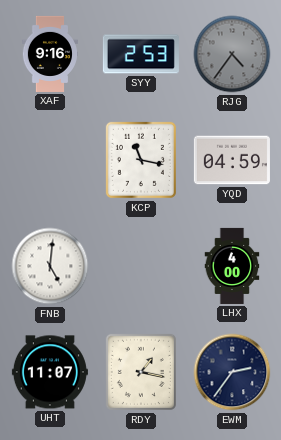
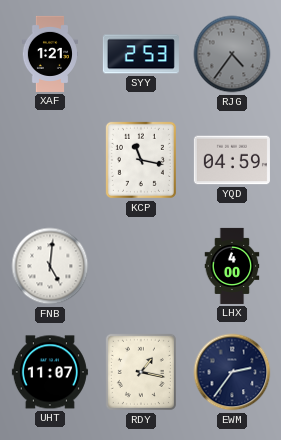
XAF: 9:16 -> 1:21
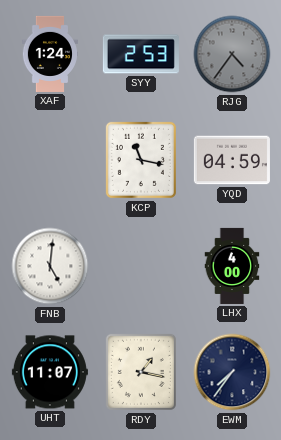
XAF: 1:21 -> 1:24
EWM: 2:36 -> 7:36
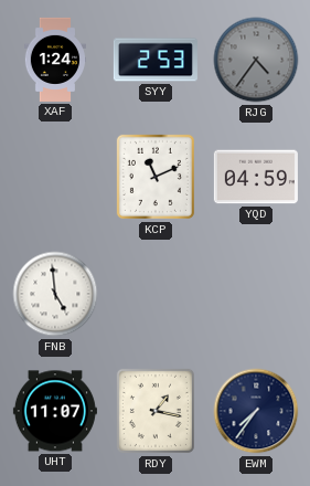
KCP: 11:17 -> 11:11
FNB: 5:01 -> 4:59
LHX: 4:00 -> none
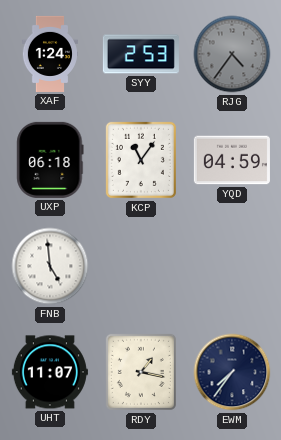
UXP: none -> 06:18
KCP: 11:11 -> 11:06
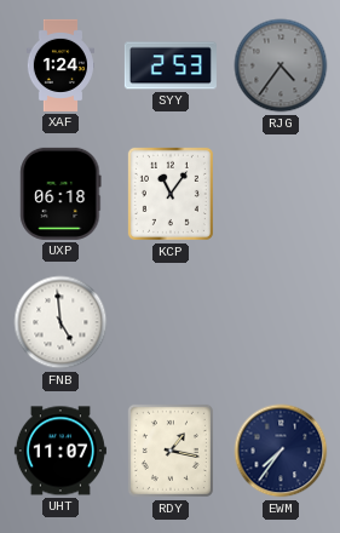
YQD: 04:59 -> none
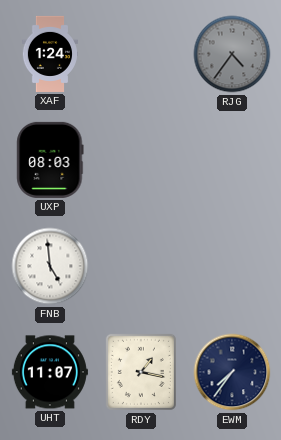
SYY: 2:53 -> none
UXP: 06:18 -> 08:03
KCP: 11:06 -> none
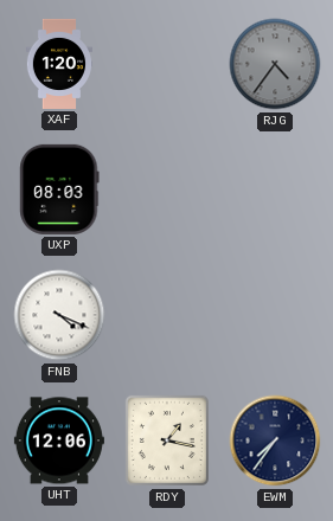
XAF: 1:24 -> 1:20
FNB: 4:59 -> 4:19
UHT: 11:07 -> 12:06
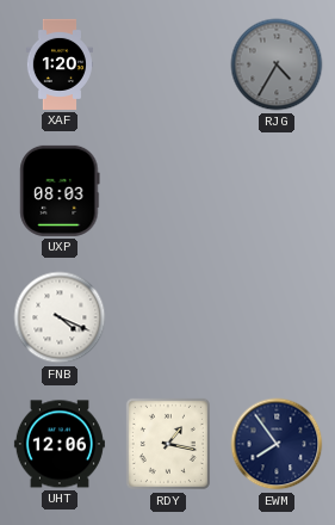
RJG: 4:36 -> 4:35
EWM: 7:36 -> 7:54
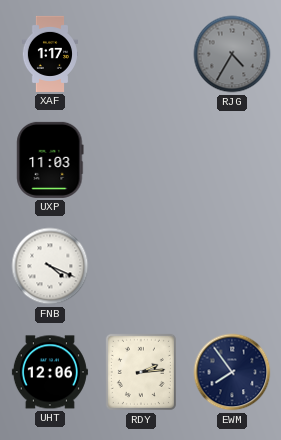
XAF: 1:20 -> 1:17
UXP: 08:03 -> 11:03
RDY: 1:17 -> 2:14
